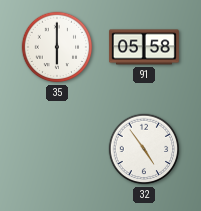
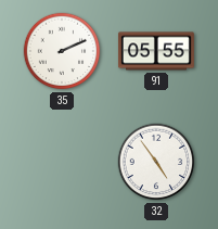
35: 6:00 -> 2:11
91: 05:58 -> 05:55
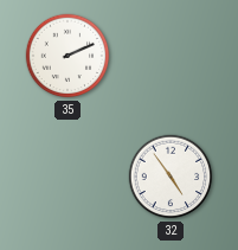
91: 05:55 -> none
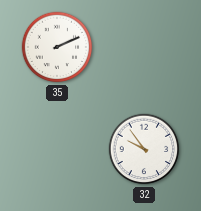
32: 4:54 -> 9:54
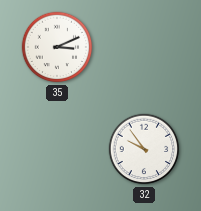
35: 2:11 -> 3:11
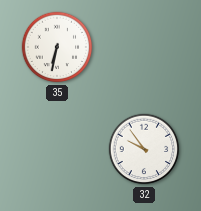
35: 3:11 -> 6:32
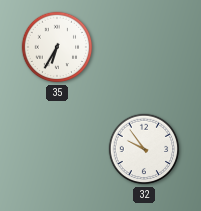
35: 6:32 -> 6:35
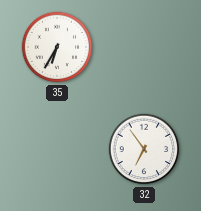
32: 9:54 -> 6:54
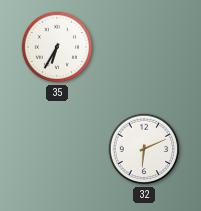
32: 6:54 -> 6:11
